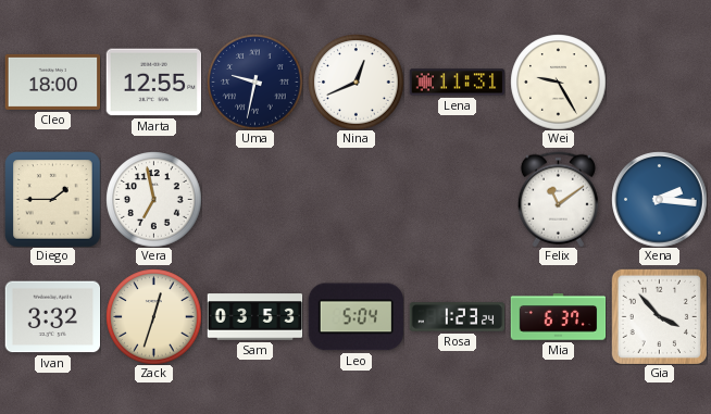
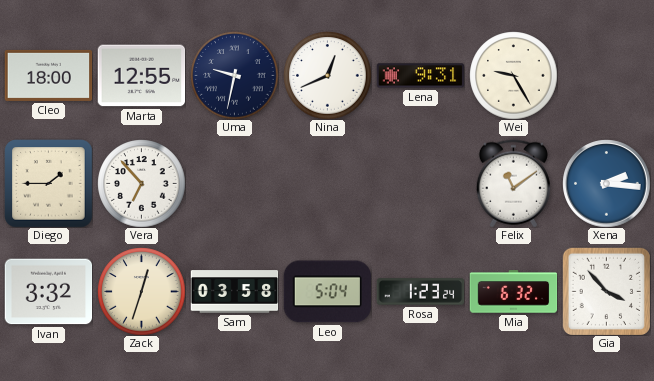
Lena: 11:31 -> 9:31
Vera: 6:58 -> 6:53
Sam: 03:53 -> 03:58
Mia: 6:37 -> 6:32
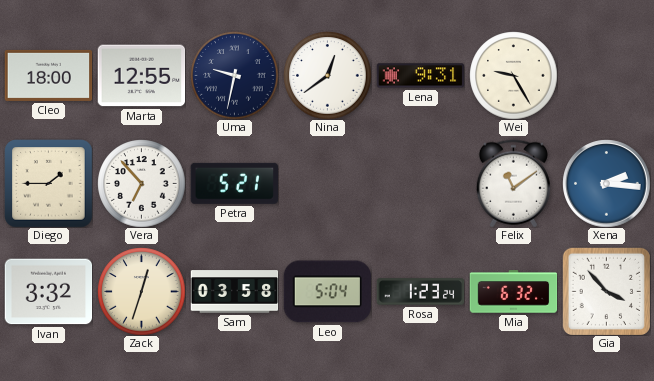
Nina: 12:41 -> 12:39
Petra: none -> 5:21
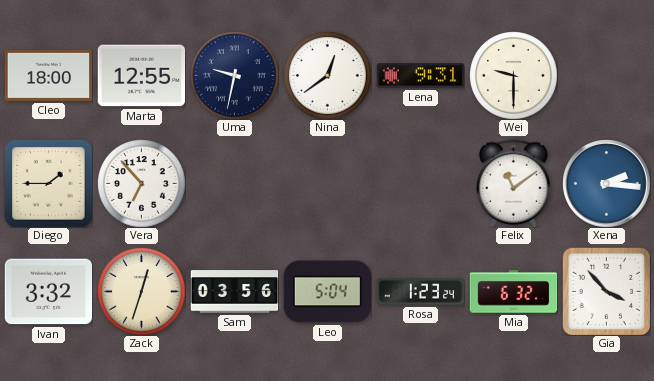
Wei: 9:25 -> 9:30
Petra: 5:21 -> none
Sam: 03:58 -> 03:56
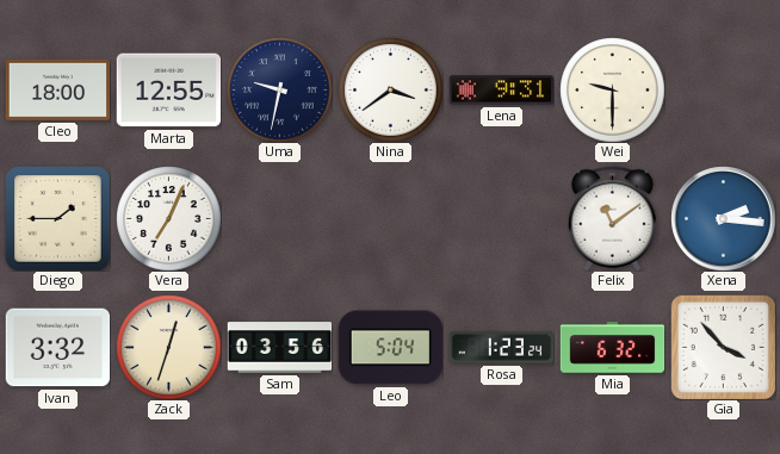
Nina: 12:39 -> 3:39
Vera: 6:53 -> 7:04
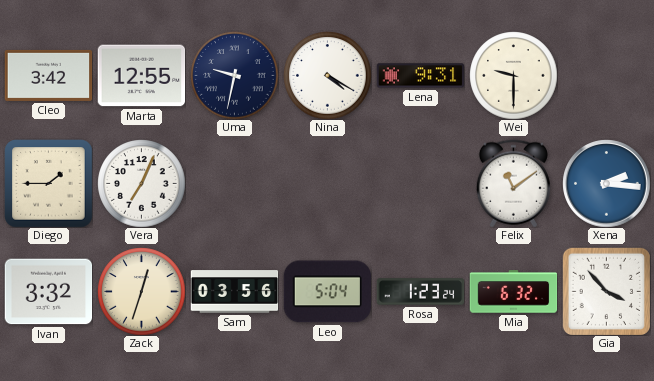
Cleo: 18:00 -> 3:42
Nina: 3:39 -> 4:20
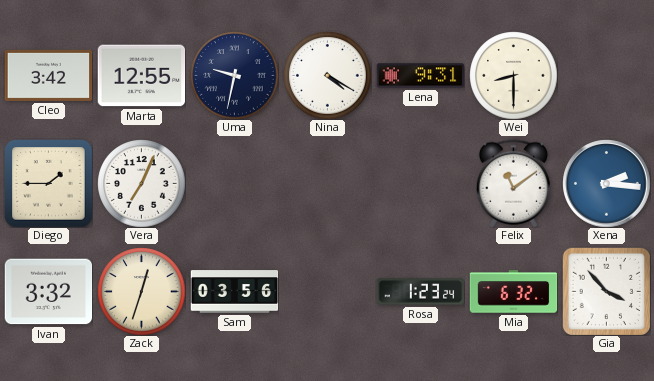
Wei: 9:30 -> 8:30
Leo: 5:04 -> none
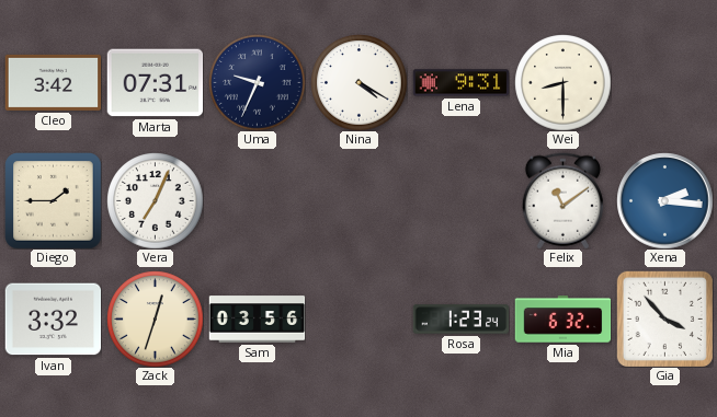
Marta: 12:55 -> 07:31
Uma: 9:32 -> 9:34
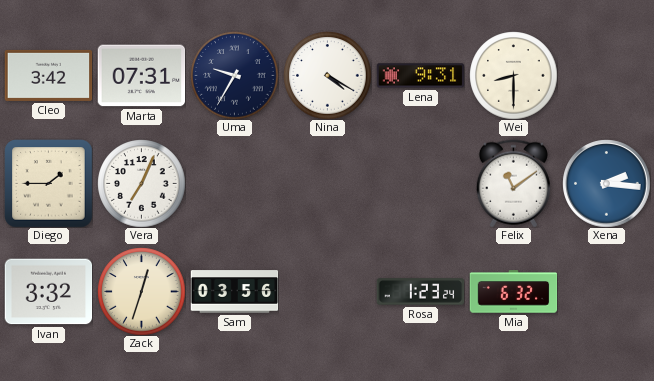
Uma: 9:34 -> 9:35
Gia: 3:53 -> none
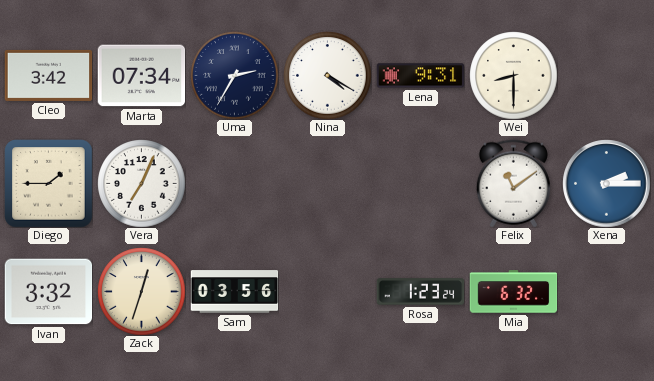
Marta: 07:31 -> 07:34
Uma: 9:35 -> 2:35
Xena: 2:16 -> 2:15
